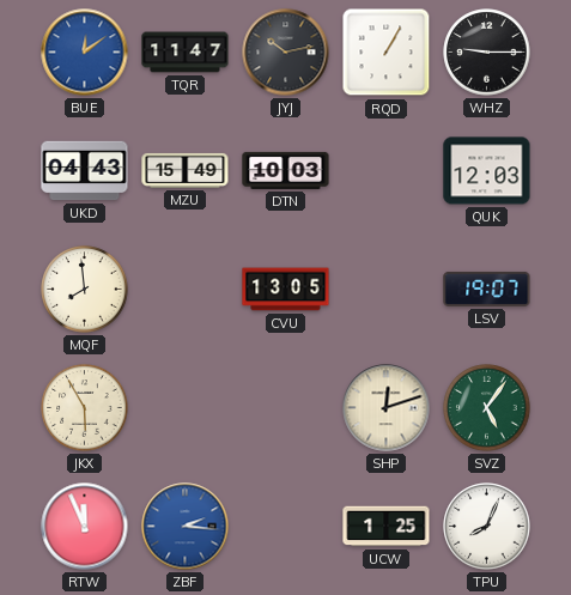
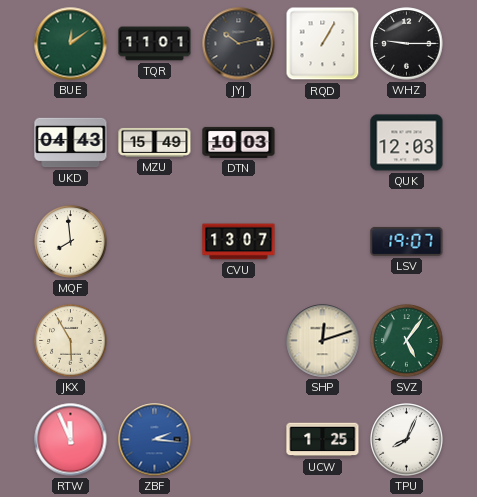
BUE dial: blue -> green
TQR: 11:47 -> 11:01
CVU: 13:05 -> 13:07
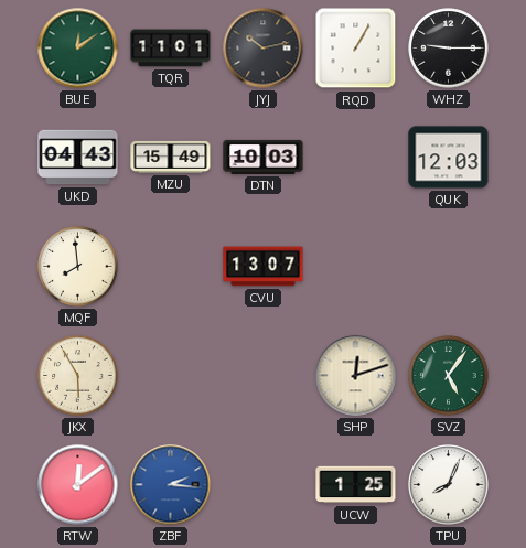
LSV: 19:07 -> none
RTW: 11:56 -> 12:09
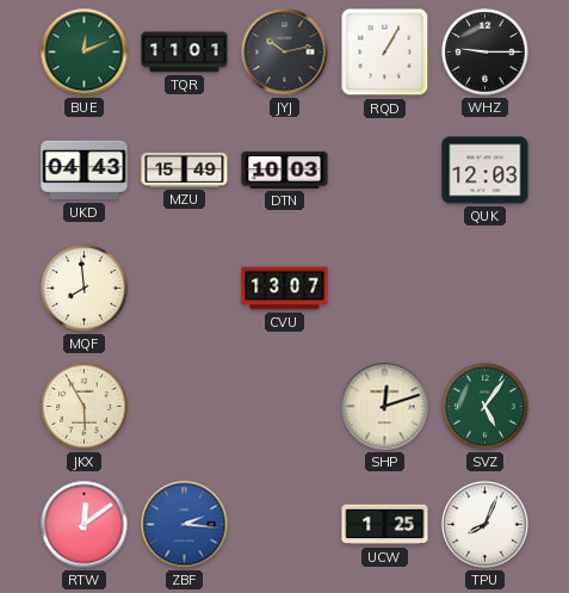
BUE: 12:09 -> 12:11
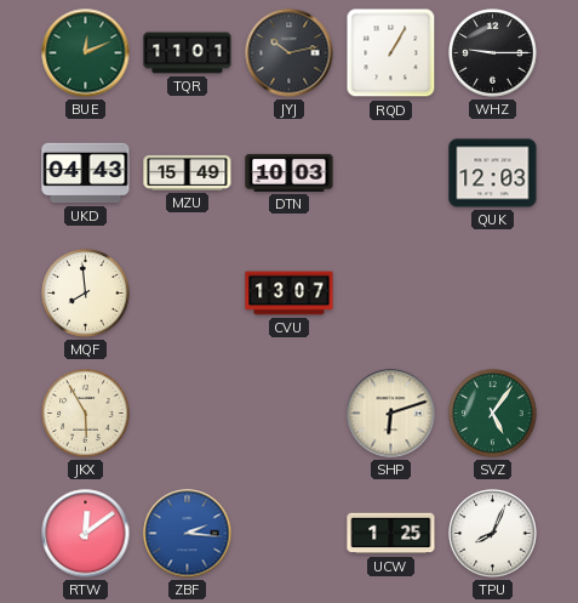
SHP: 12:12 -> 6:12
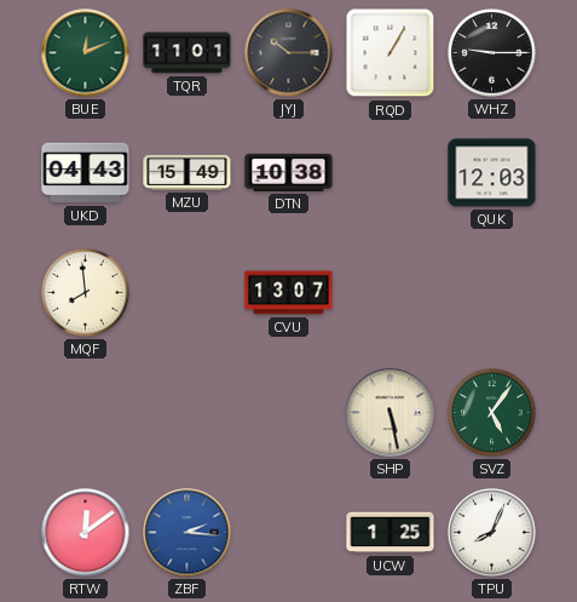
JYJ: 10:13 -> 10:15
DTN: 10:03 -> 10:38
JKX: 5:55 -> none
SHP: 6:12 -> 5:28
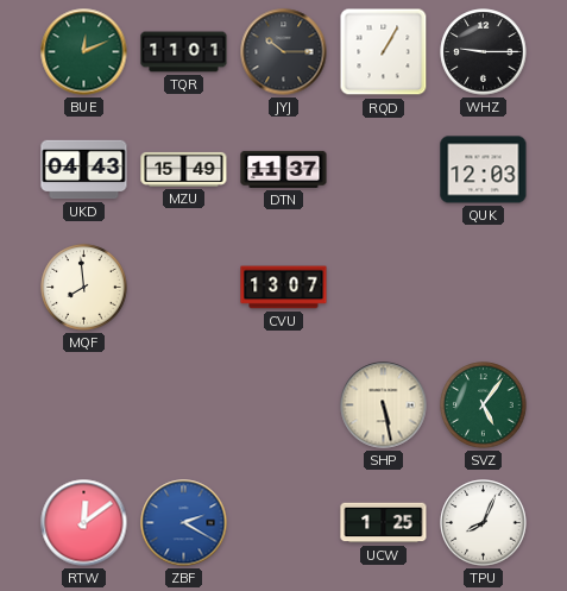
DTN: 10:38 -> 11:37
ZBF: 2:16 -> 2:20
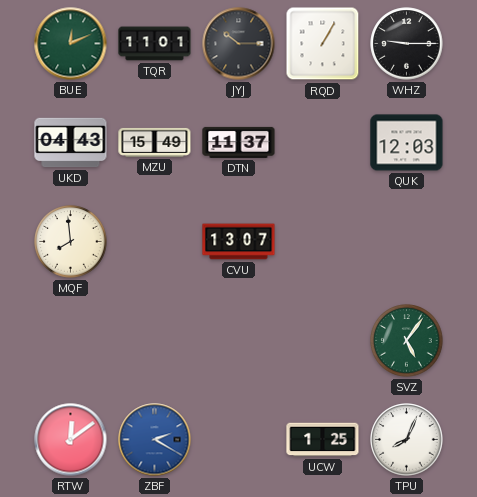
SHP: 5:28 -> none
